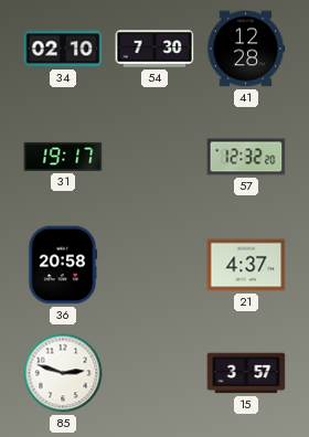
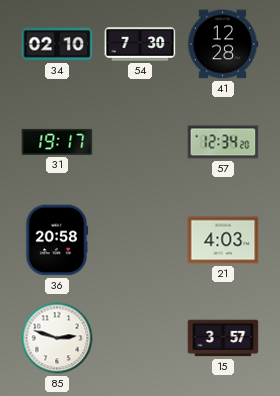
57: 12:32 -> 12:34
21: 4:37 -> 4:03
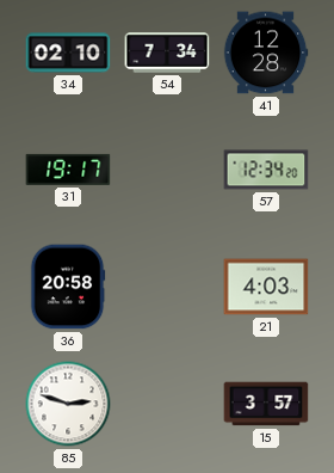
54: 7:30 -> 7:34
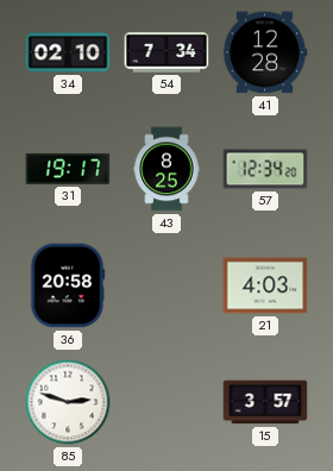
43: none -> 8:25
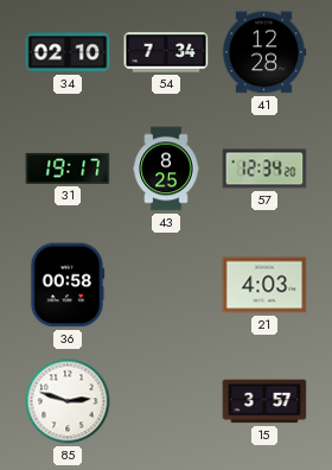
36: 20:58 -> 00:58
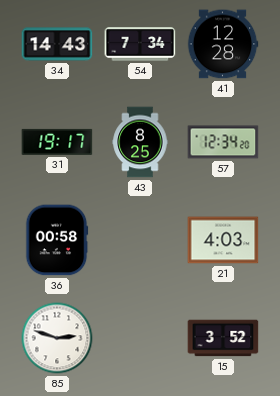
34: 02:10 -> 14:43
15: 3:57 -> 3:52
